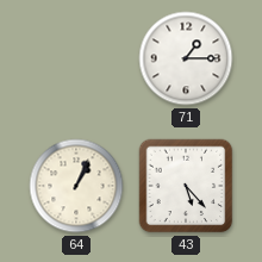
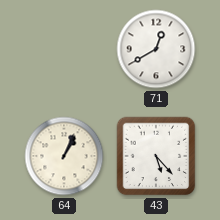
71: 1:15 -> 12:40
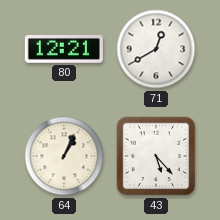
80: none -> 12:21
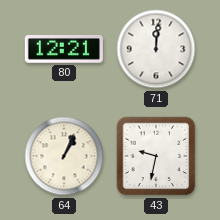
71: 12:40 -> 12:01
43: 5:23 -> 9:32
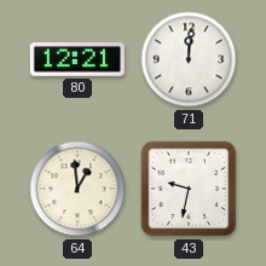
64: 1:04 -> 12:59
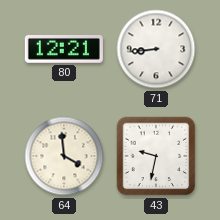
71: 12:01 -> 8:44
64: 12:59 -> 3:59
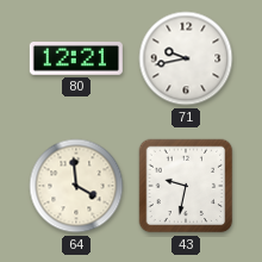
71: 8:44 -> 9:43
